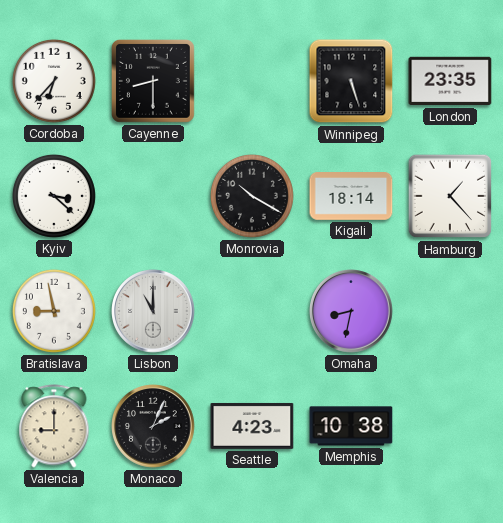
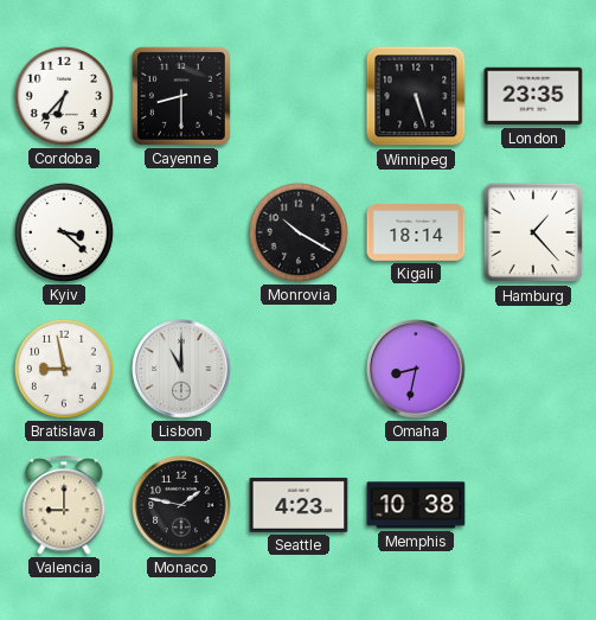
Monaco: 2:04 -> 1:47
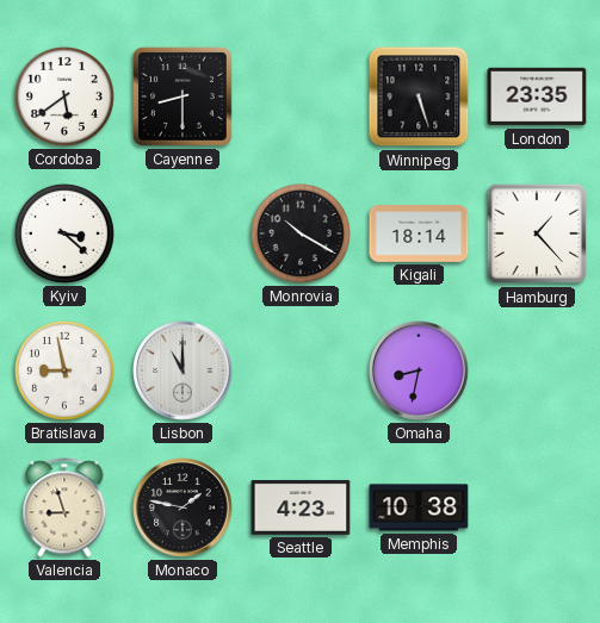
Cordoba: 6:37 -> 5:39
Valencia: 9:00 -> 8:57
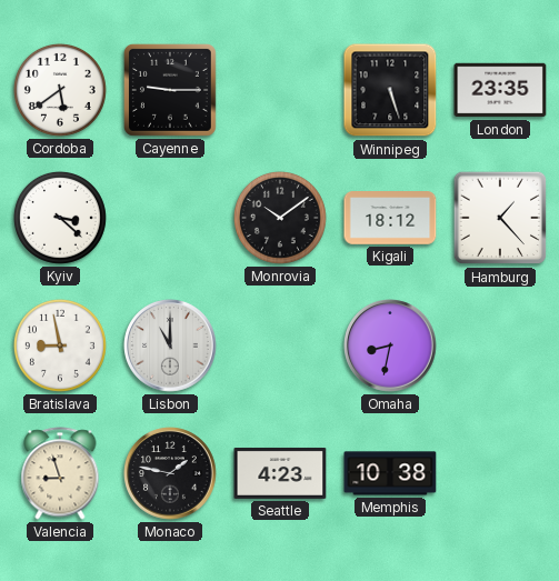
Cayenne: 8:30 -> 9:15
Monrovia: 10:20 -> 10:09
Kigali: 18:14 -> 18:12
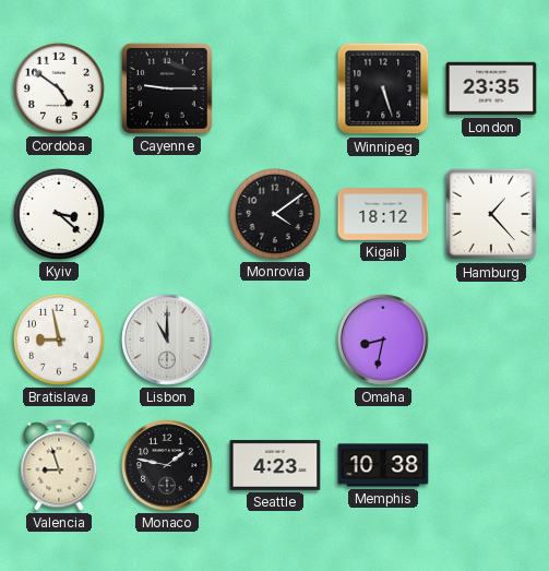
Cordoba: 5:39 -> 4:51
Monrovia: 10:09 -> 4:09
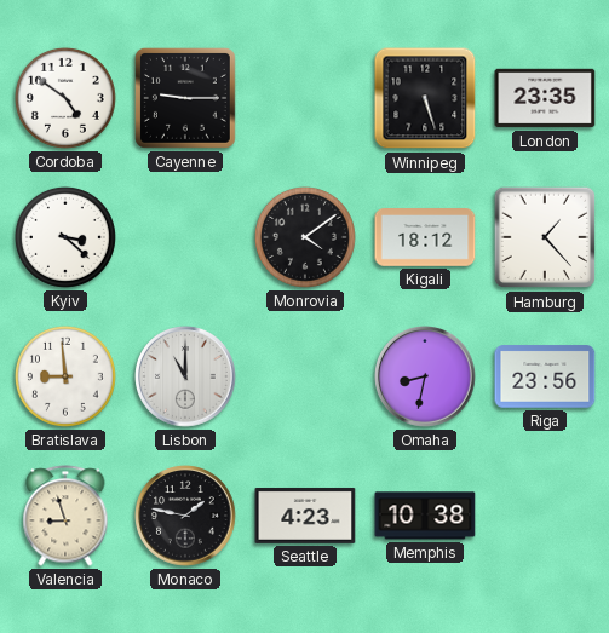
Bratislava: 8:58 -> 8:59
Riga: none -> 23:56
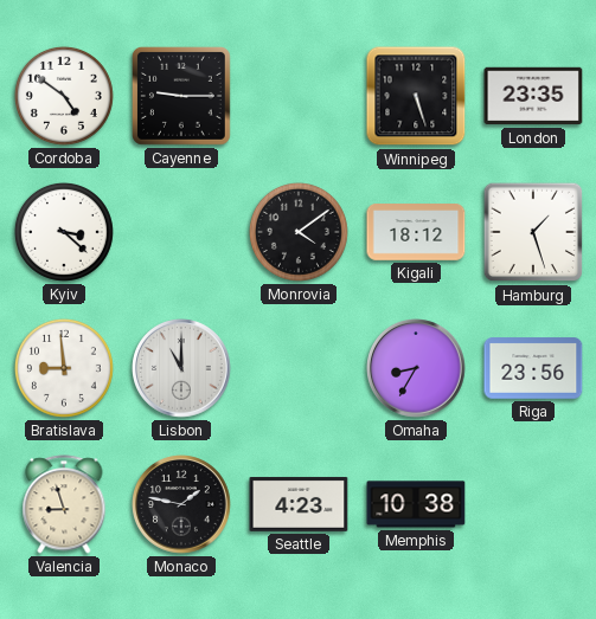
Hamburg: 1:23 -> 1:27
Omaha: 8:32 -> 8:35
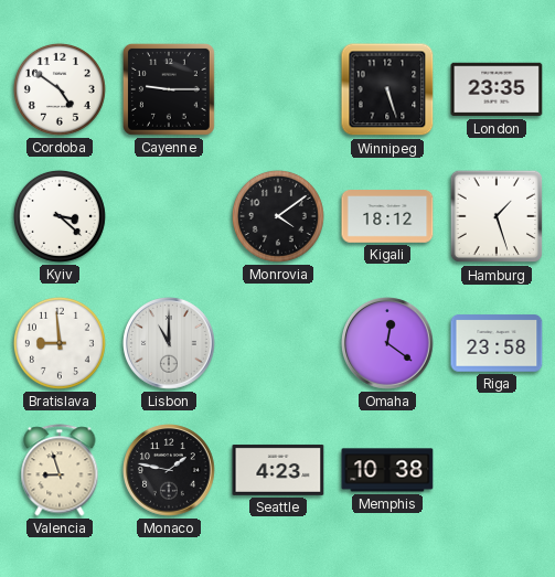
Omaha: 8:35 -> 12:21
Riga: 23:56 -> 23:58
